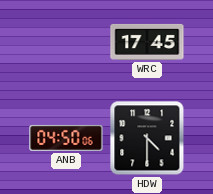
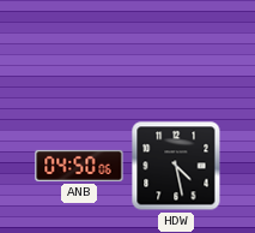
WRC: 17:45 -> none
HDW: 4:30 -> 4:28
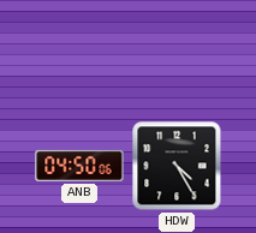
HDW: 4:28 -> 4:25
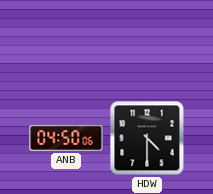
HDW: 4:25 -> 4:30
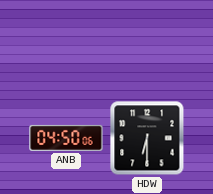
HDW: 4:30 -> 6:30
